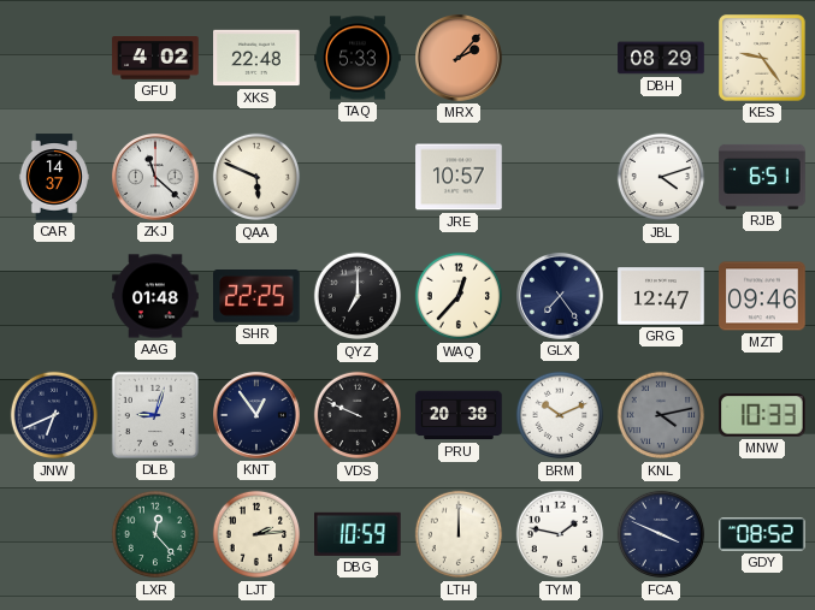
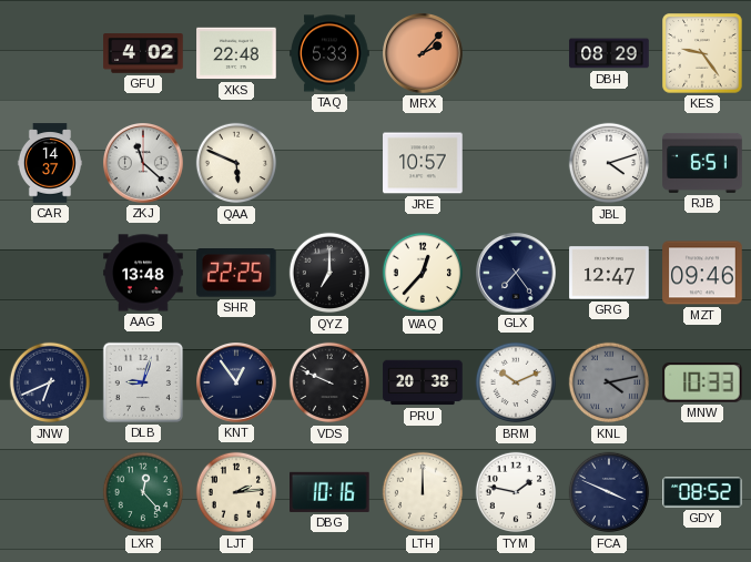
AAG: 01:48 -> 13:48
DBG: 10:59 -> 10:16
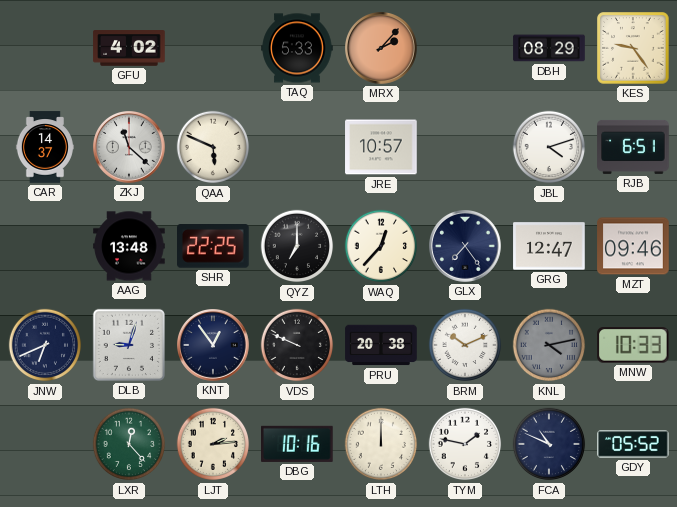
XKS: 22:48 -> none
FCA: 3:49 -> 10:49
GDY: 08:52 -> 05:52
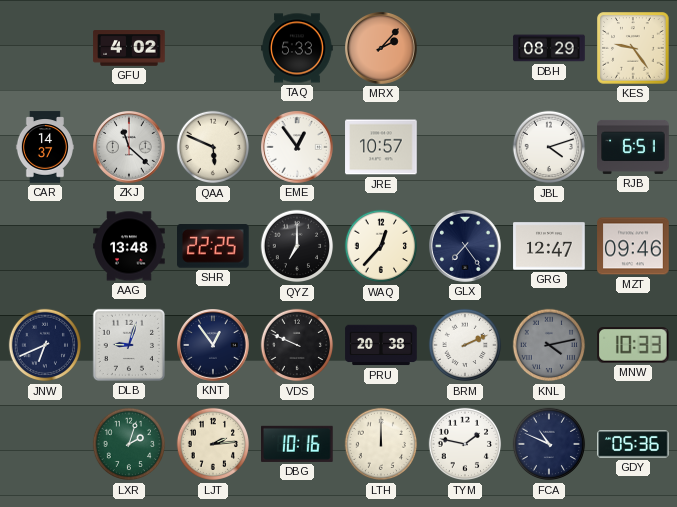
EME: none -> 12:54
BRM: 10:11 -> 2:11
LXR: 12:23 -> 2:03
GDY: 05:52 -> 05:36
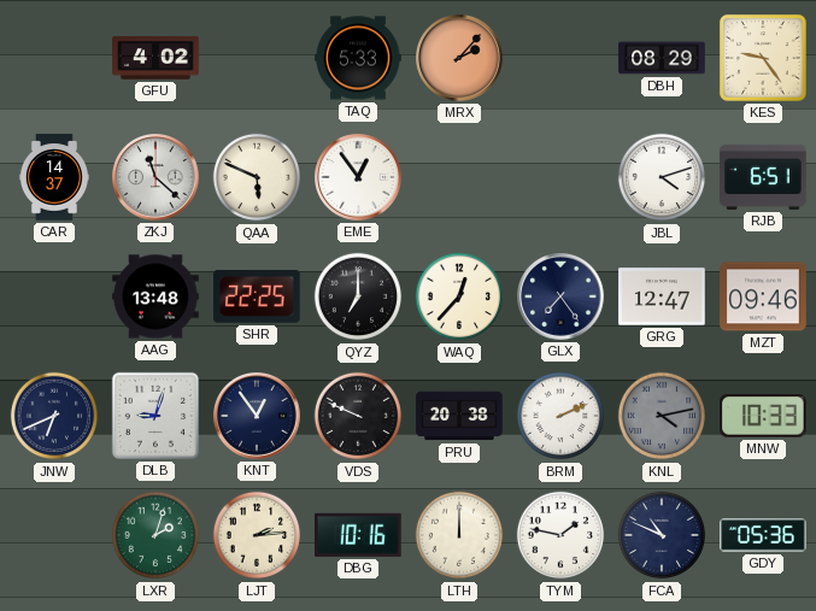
JRE: 10:57 -> none
